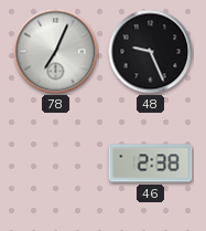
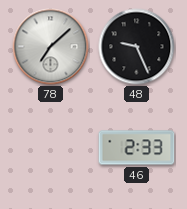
78: 7:04 -> 7:08
46: 2:38 -> 2:33
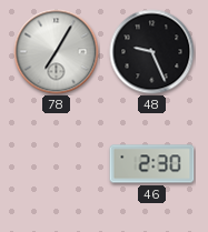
78: 7:08 -> 7:05
46: 2:33 -> 2:30
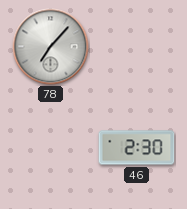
78: 7:05 -> 7:07
48: 9:26 -> none
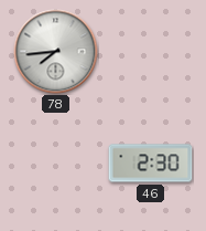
78: 7:07 -> 7:44
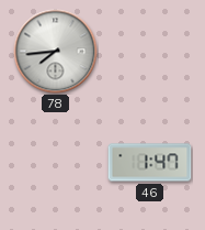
46: 2:30 -> 1:47
